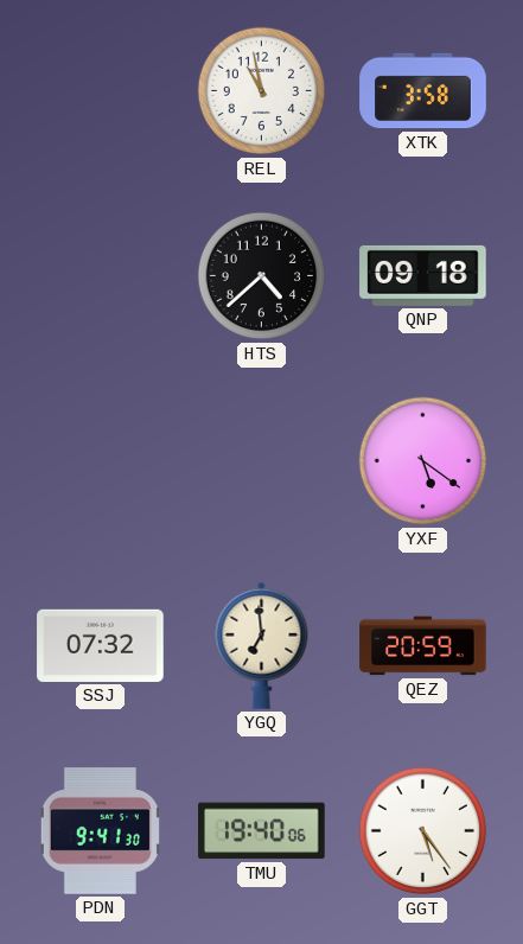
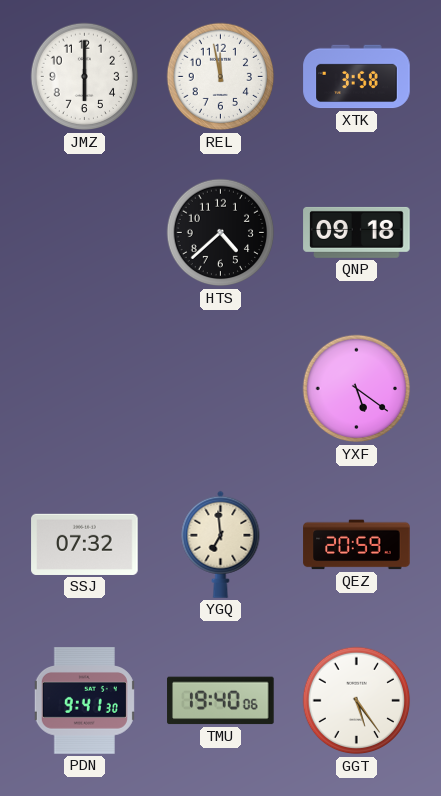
JMZ: none -> 6:00
REL: 10:58 -> 11:58
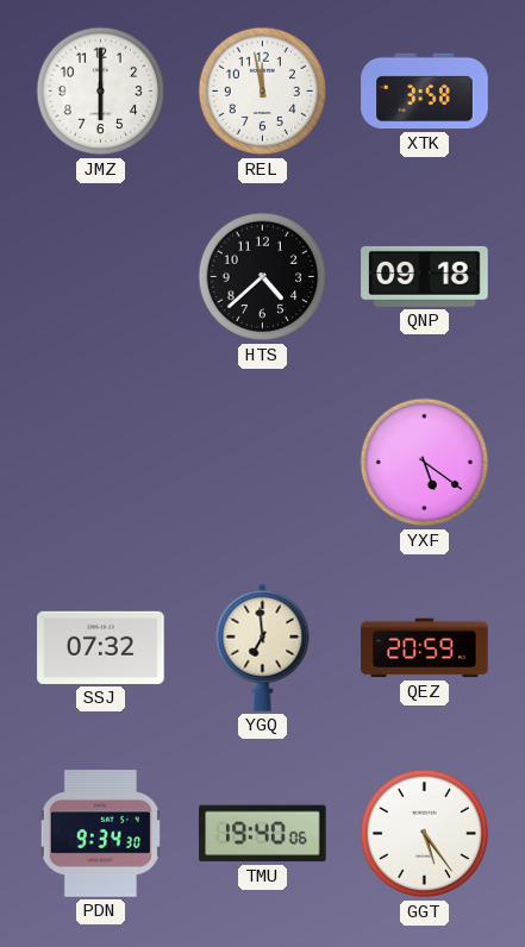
PDN: 9:41 -> 9:34
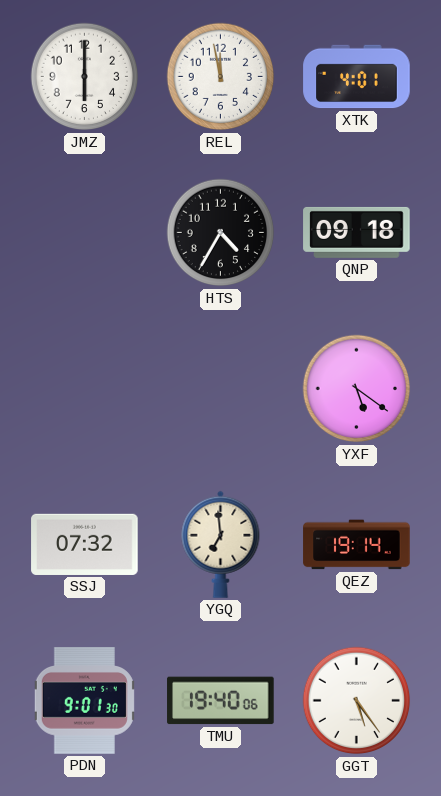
XTK: 3:58 -> 4:01
HTS: 4:38 -> 4:35
QEZ: 20:59 -> 19:14
PDN: 9:34 -> 9:01
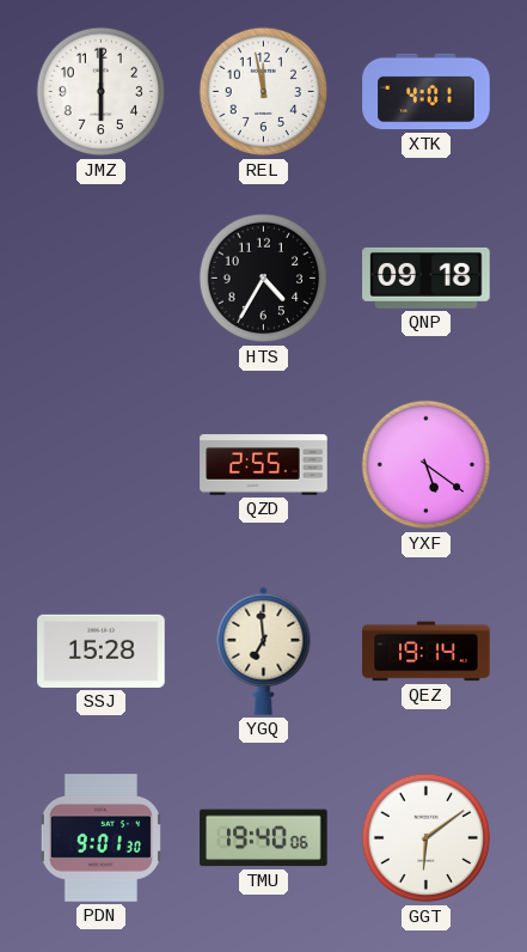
QZD: none -> 2:55
SSJ: 07:32 -> 15:28
GGT: 5:24 -> 6:09
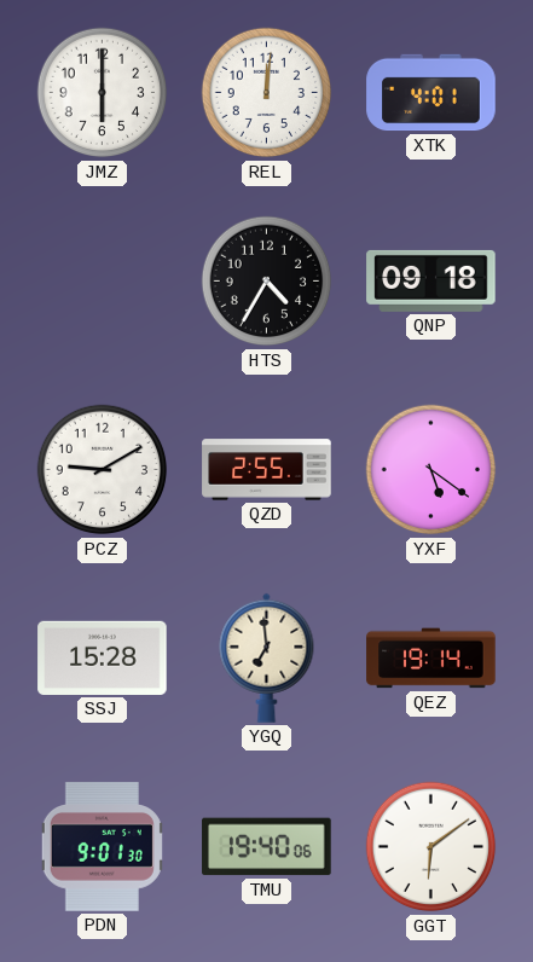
REL: 11:58 -> 12:01
PCZ: none -> 9:10
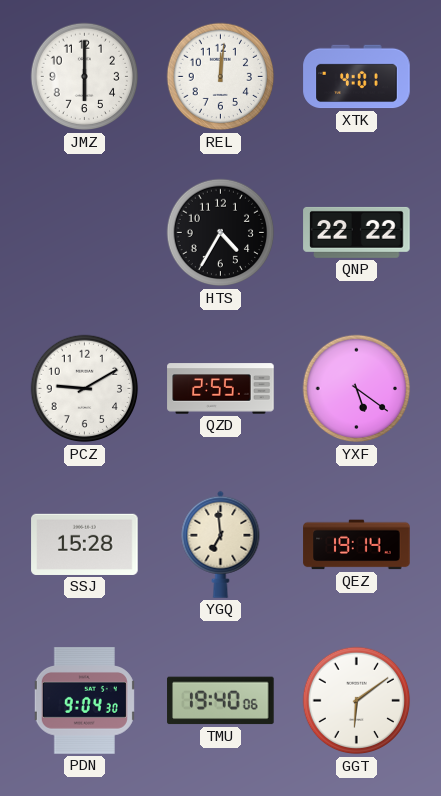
QNP: 09:18 -> 22:22
PDN: 9:01 -> 9:04
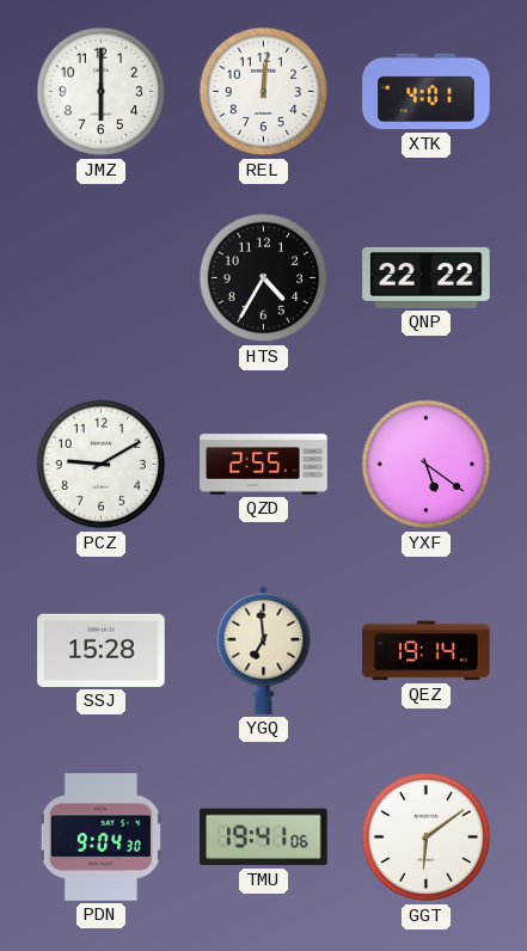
TMU: 19:40 -> 19:41
